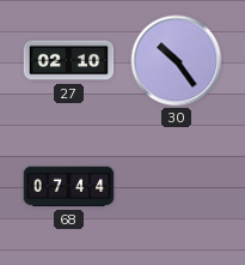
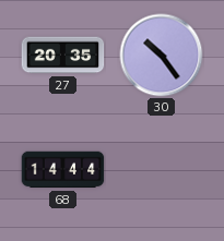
27: 02:10 -> 20:35
68: 07:44 -> 14:44
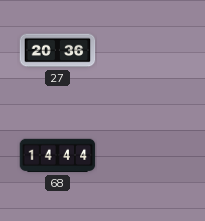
27: 20:35 -> 20:36
30: 10:24 -> none
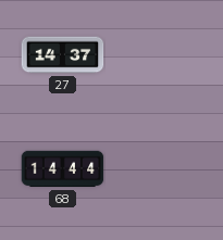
27: 20:36 -> 14:37
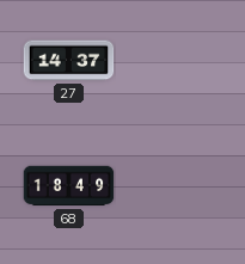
68: 14:44 -> 18:49
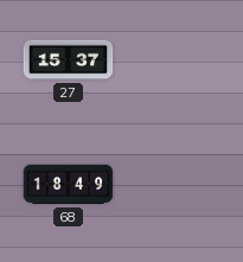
27: 14:37 -> 15:37
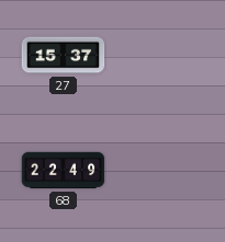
68: 18:49 -> 22:49
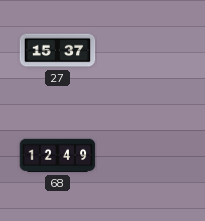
68: 22:49 -> 12:49
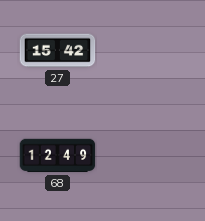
27: 15:37 -> 15:42
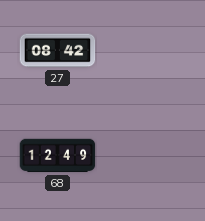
27: 15:42 -> 08:42
